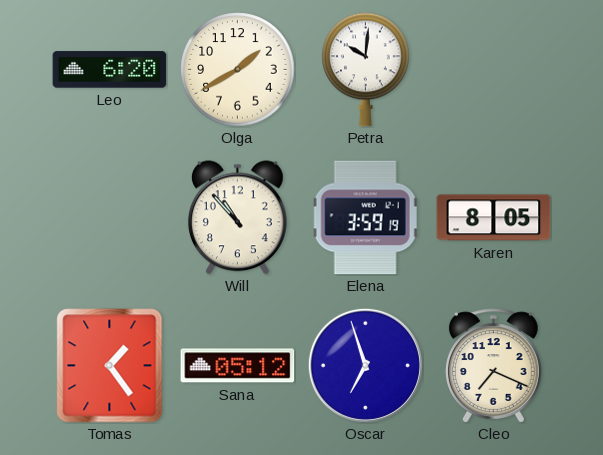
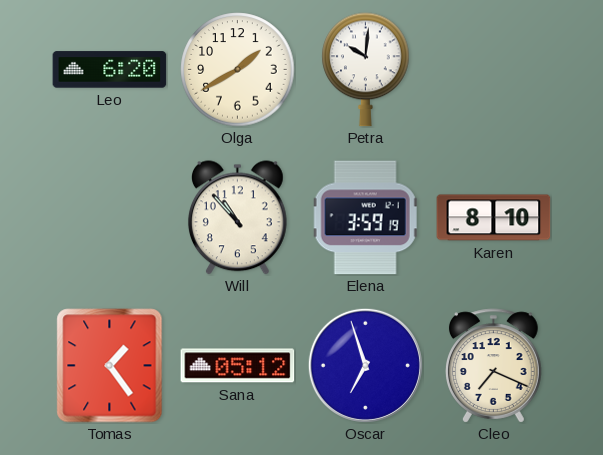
Karen: 8:05 -> 8:10
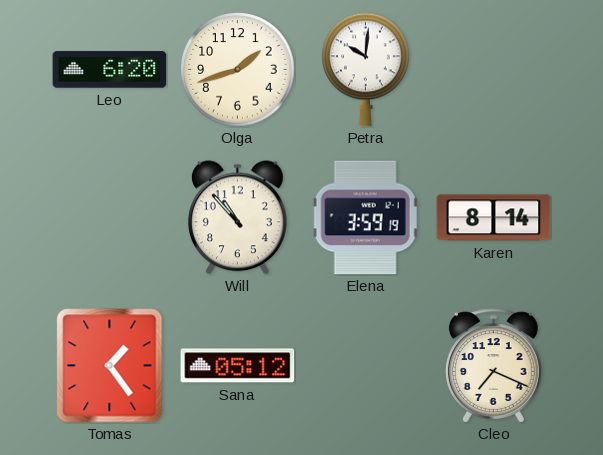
Olga: 1:40 -> 1:42
Karen: 8:10 -> 8:14
Oscar: 6:57 -> none
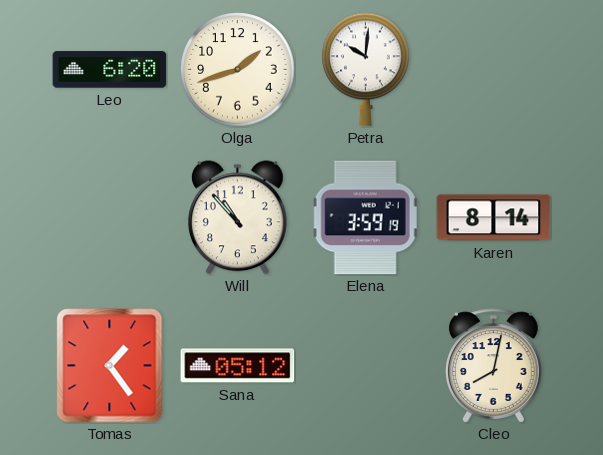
Cleo: 7:19 -> 8:02
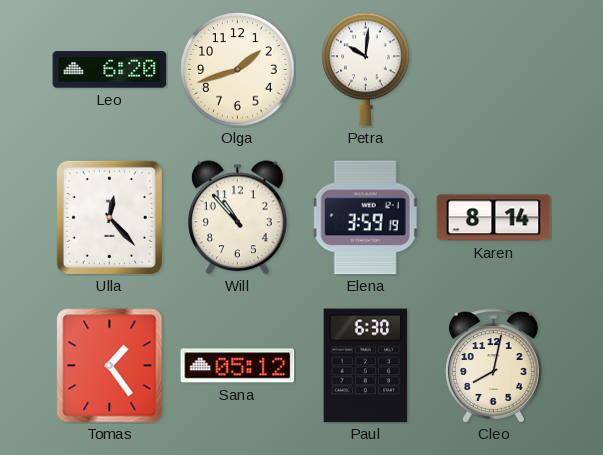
Ulla: none -> 12:23
Paul: none -> 6:30
